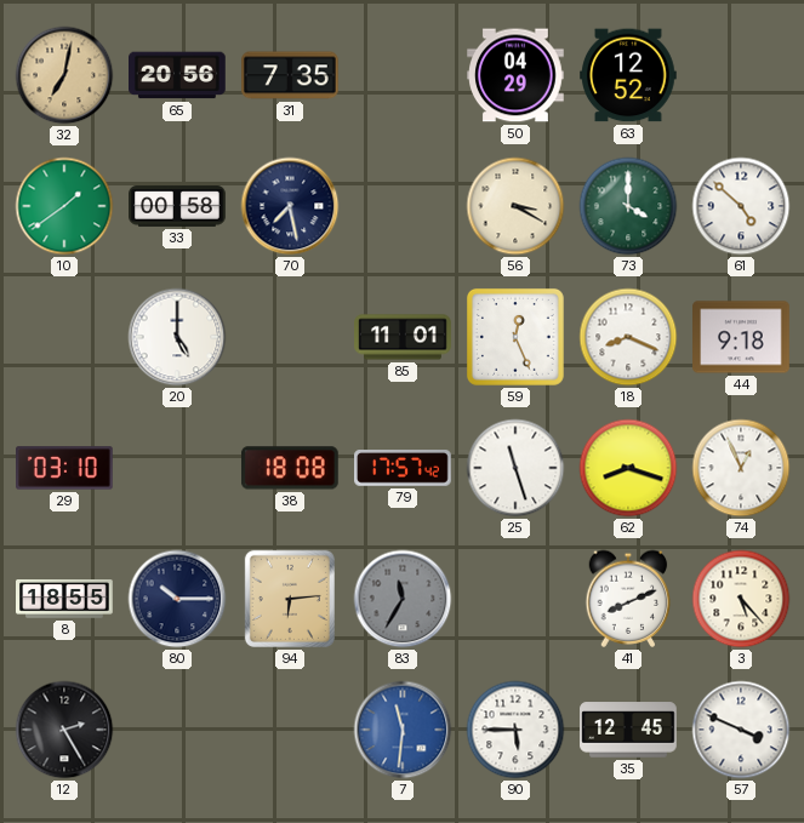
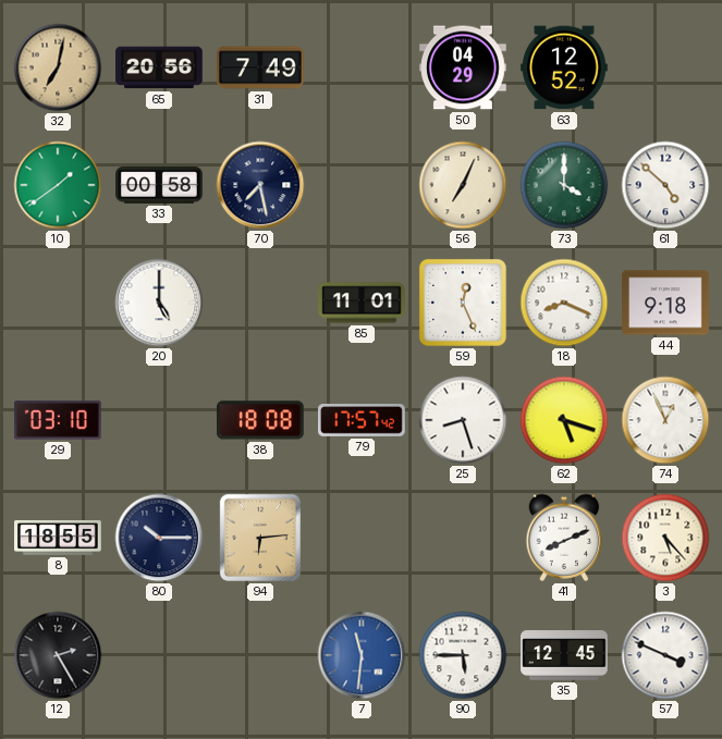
31: 7:35 -> 7:49
56: 3:20 -> 7:04
25: 11:27 -> 8:27
62: 8:18 -> 5:18
83: 11:35 -> none
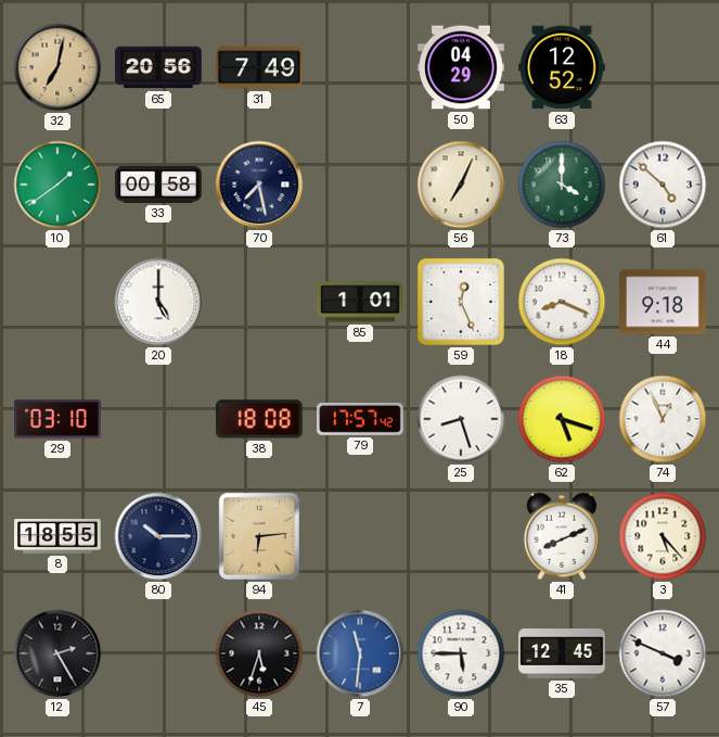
85: 11:01 -> 1:01
45: none -> 5:33
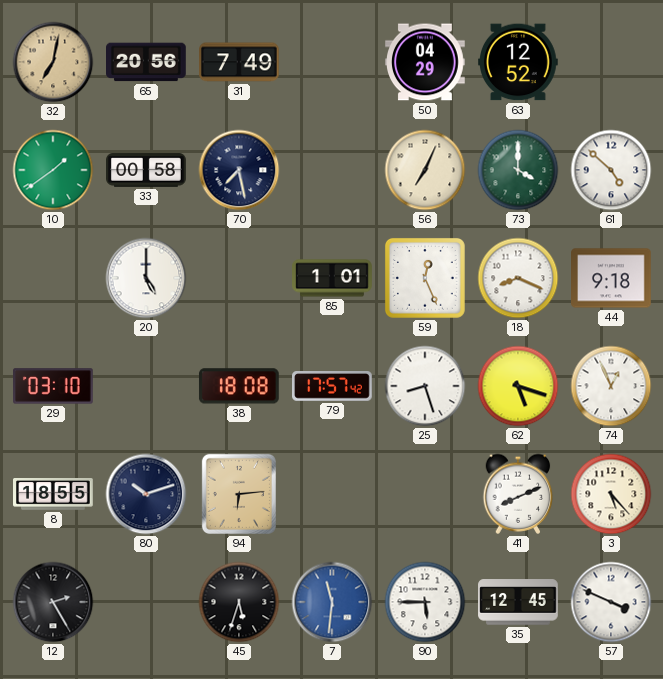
80: 10:15 -> 10:12
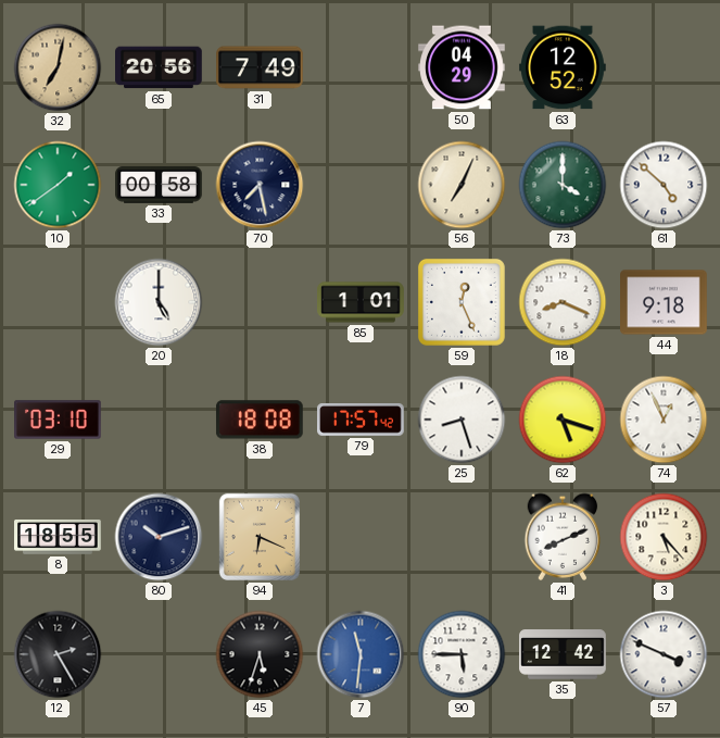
94: 6:14 -> 6:19
35: 12:45 -> 12:42
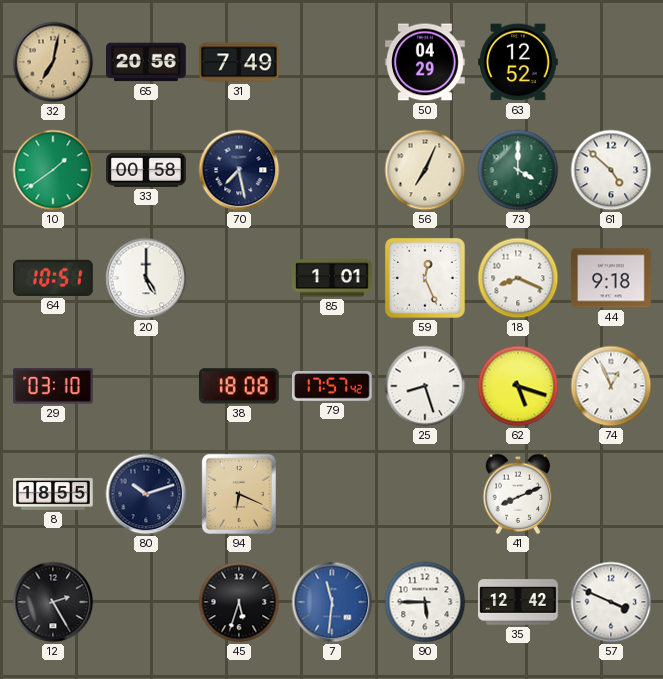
64: none -> 10:51
3: 5:23 -> none
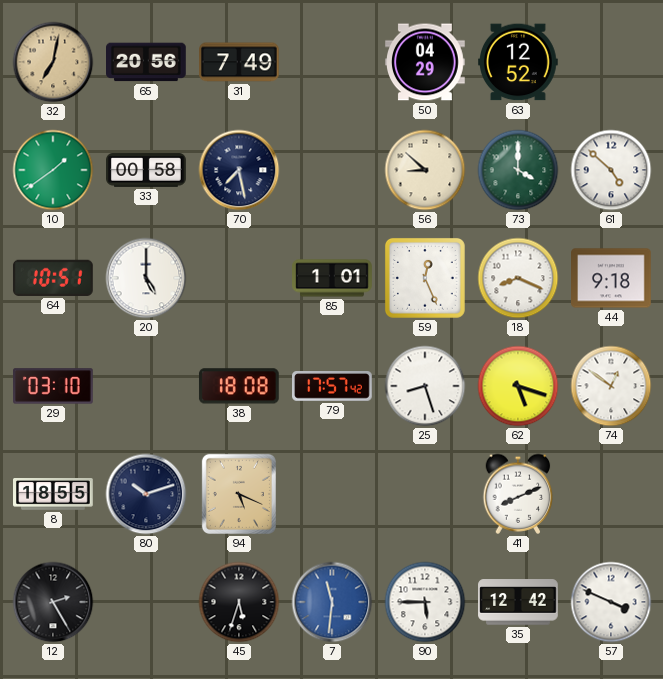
56: 7:04 -> 8:52
74: 12:56 -> 12:51
94: 6:19 -> 5:19
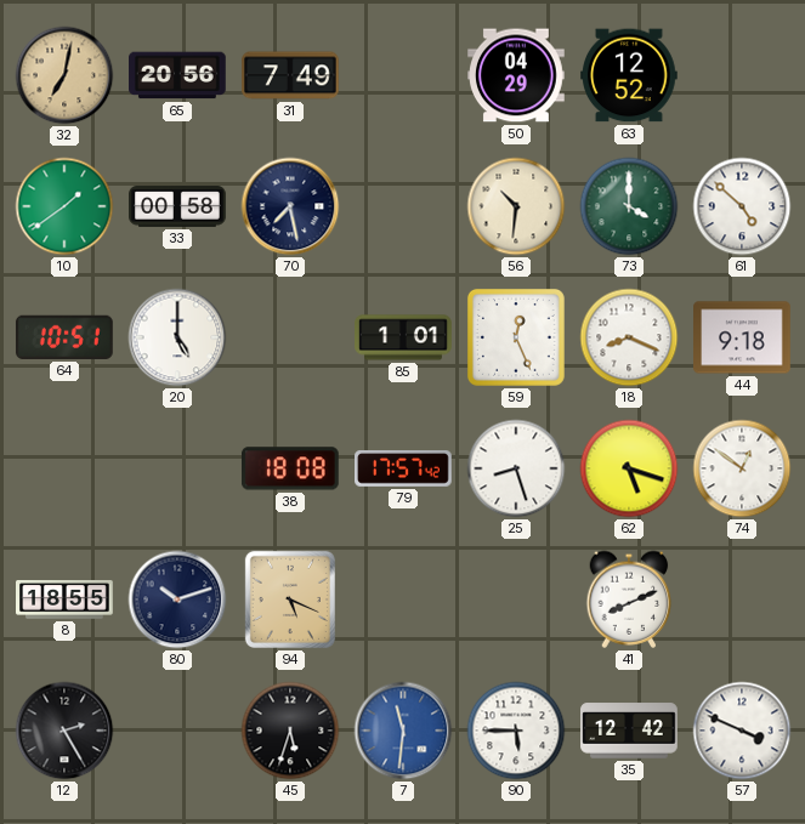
56: 8:52 -> 10:31
29: 03:10 -> none
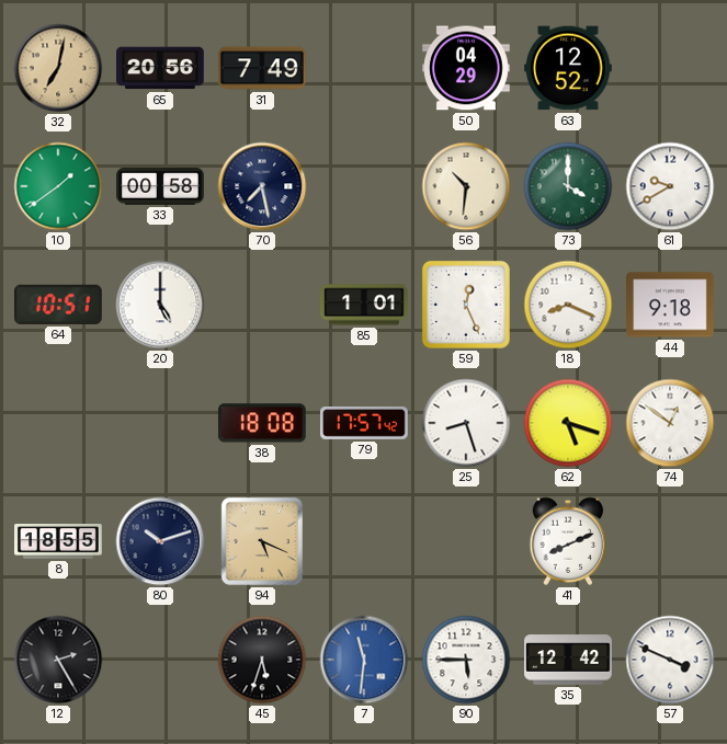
61: 4:52 -> 9:40
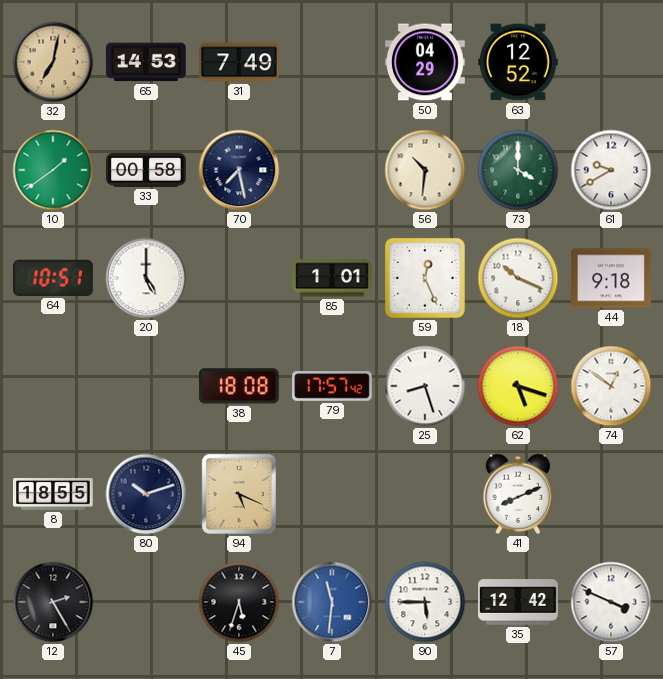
65: 20:56 -> 14:53
18: 8:19 -> 10:19
